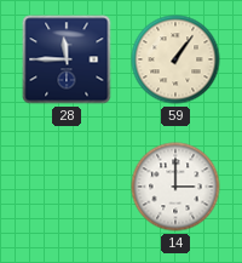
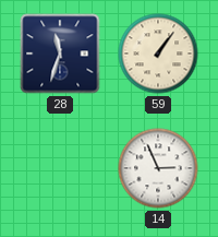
28: 11:45 -> 11:33
14: 3:00 -> 2:56
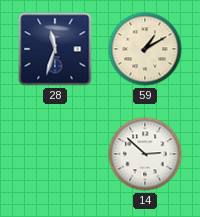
59: 1:06 -> 1:10
14: 2:56 -> 2:52
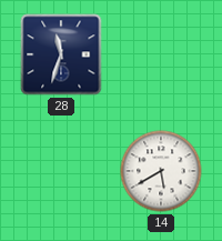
59: 1:10 -> none
14: 2:52 -> 5:40
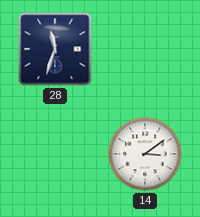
14: 5:40 -> 3:09
